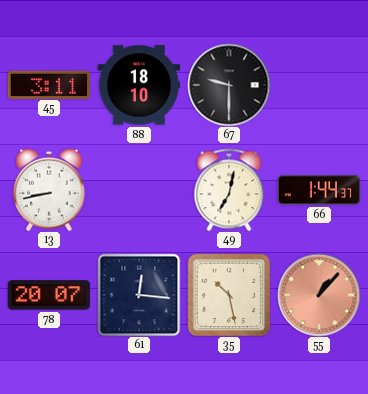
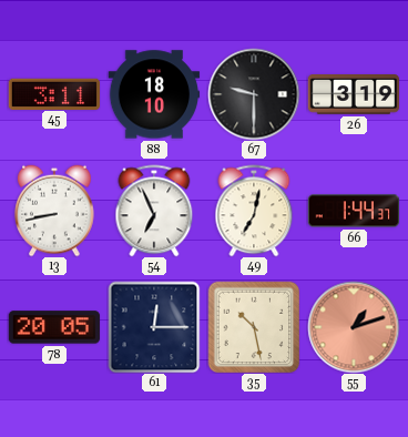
26: none -> 3:19
54: none -> 6:56
78: 20:07 -> 20:05
61: 12:16 -> 12:15
55: 1:07 -> 1:12
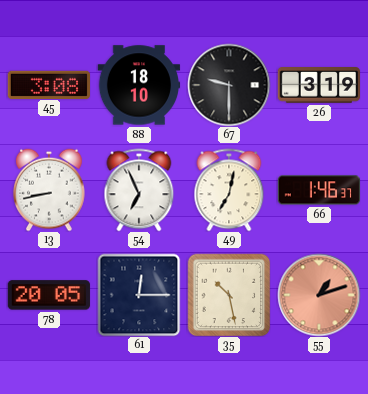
45: 3:11 -> 3:08
66: 1:44 -> 1:46
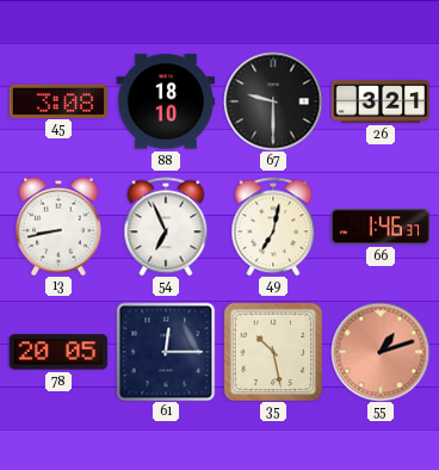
26: 3:19 -> 3:21
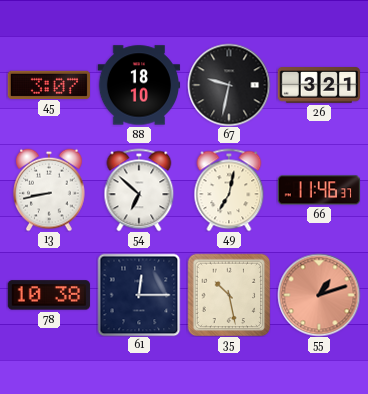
45: 3:08 -> 3:07
67: 9:30 -> 9:32
54: 6:56 -> 6:52
66: 1:46 -> 11:46
78: 20:05 -> 10:38
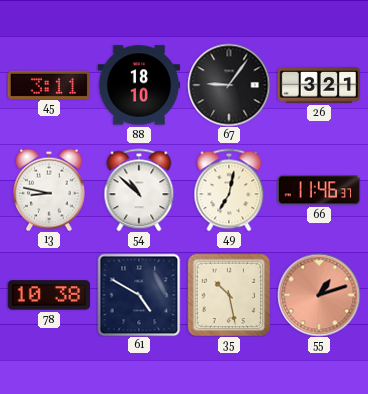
45: 3:07 -> 3:11
67: 9:32 -> 9:06
13: 8:43 -> 8:47
54: 6:52 -> 10:52
61: 12:15 -> 4:50
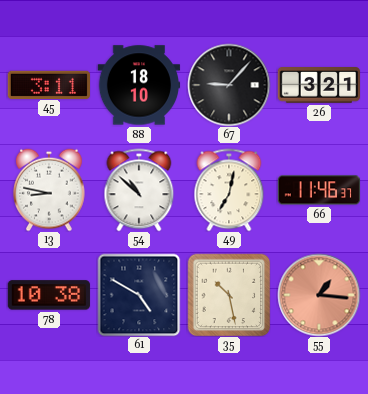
67: 9:06 -> 9:07
55: 1:12 -> 1:16
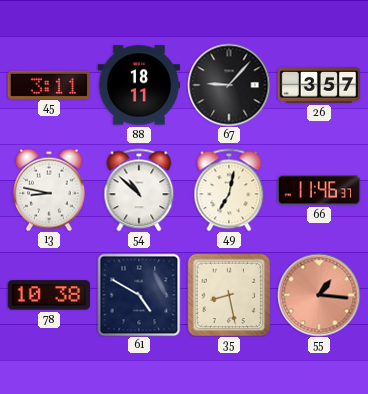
88: 18:10 -> 18:11
26: 3:21 -> 3:57
35: 10:28 -> 8:28
